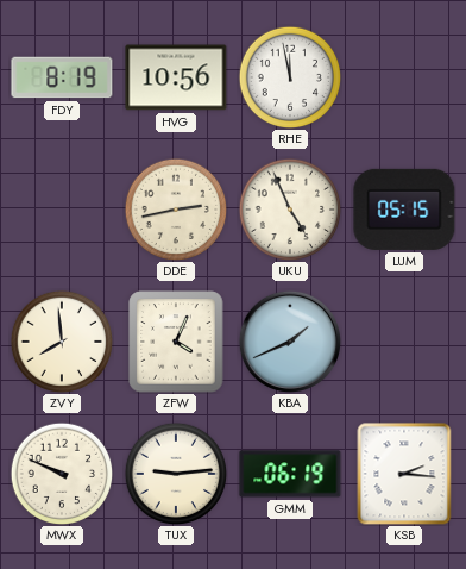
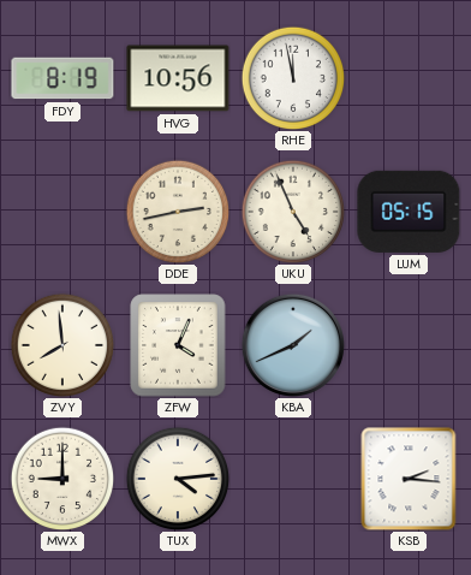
MWX: 9:49 -> 9:00
TUX: 9:14 -> 4:14
GMM: 06:19 -> none
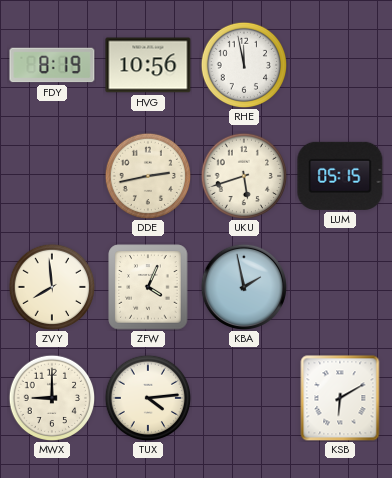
UKU: 4:56 -> 5:42
KBA: 1:41 -> 1:58
KSB: 2:16 -> 6:10
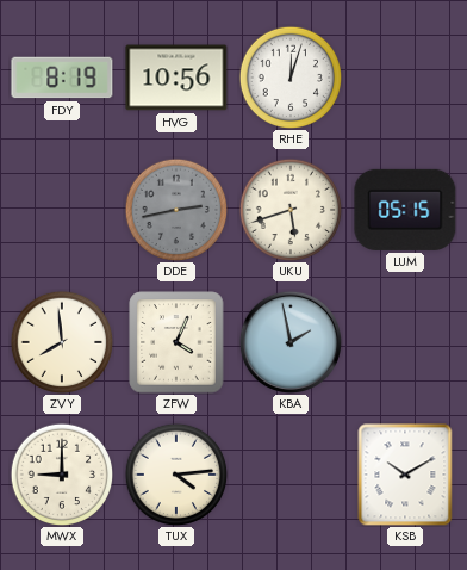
RHE: 11:58 -> 12:03
DDE dial: cream -> grey
KSB: 6:10 -> 10:10
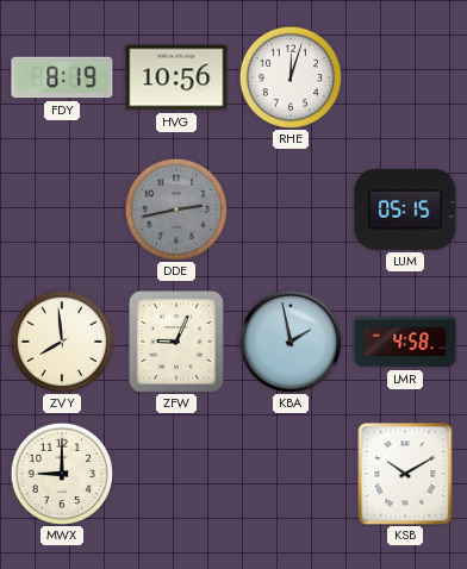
UKU: 5:42 -> none
ZFW: 4:04 -> 9:04
LMR: none -> 4:58
TUX: 4:14 -> none
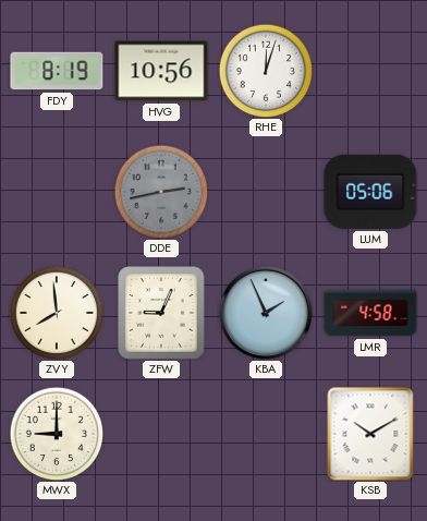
LUM: 05:15 -> 05:06
KBA: 1:58 -> 1:56
